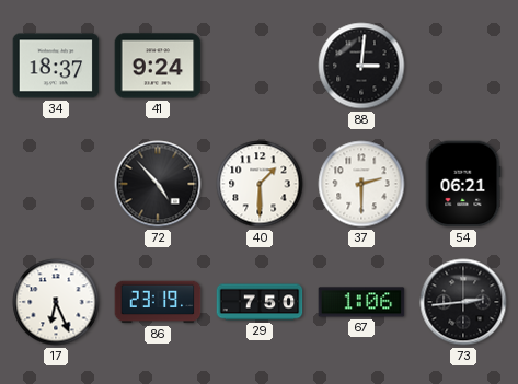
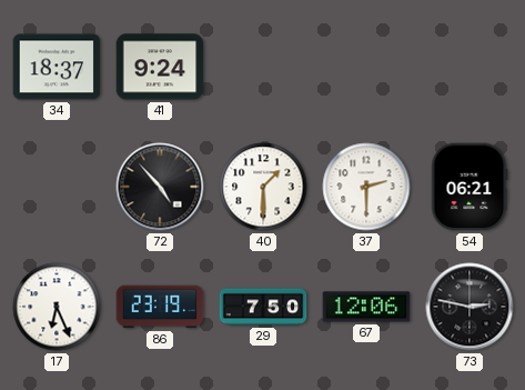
88: 3:01 -> none
67: 1:06 -> 12:06
73: 2:44 -> 2:47
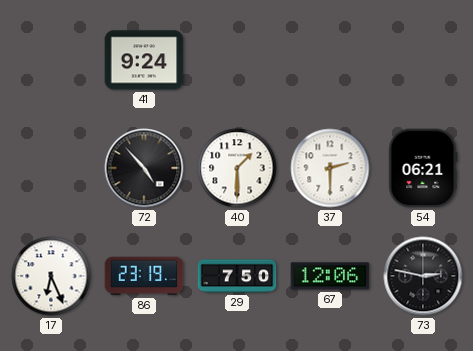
34: 18:37 -> none
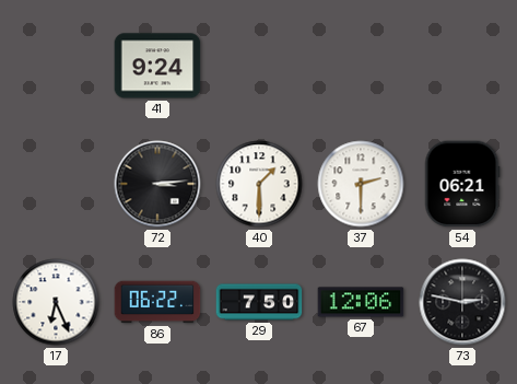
72: 4:53 -> 3:14
86: 23:19 -> 06:22
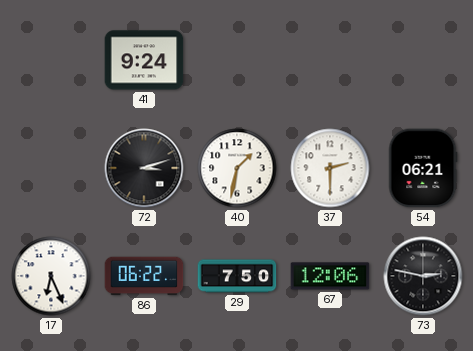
72: 3:14 -> 3:12
40: 1:30 -> 1:32
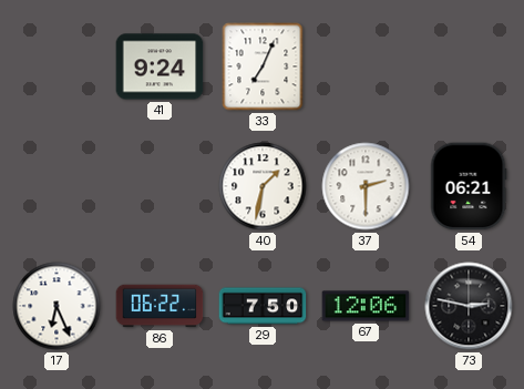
33: none -> 7:04
72: 3:12 -> none
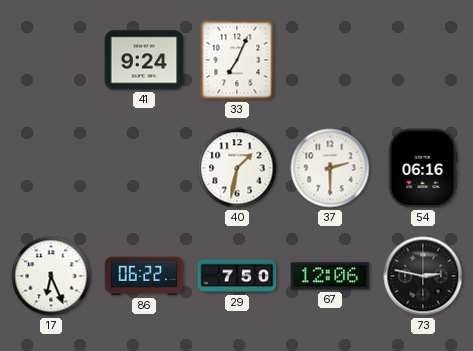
54: 06:21 -> 06:16
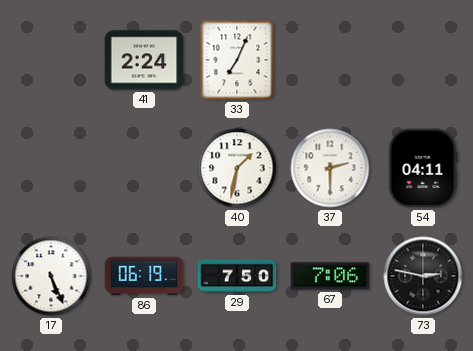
41: 9:24 -> 2:24
54: 06:16 -> 04:11
17: 6:26 -> 5:26
86: 06:22 -> 06:19
67: 12:06 -> 7:06
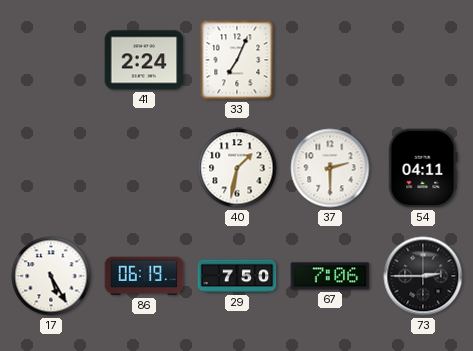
17: 5:26 -> 5:25
73: 2:47 -> 2:45
